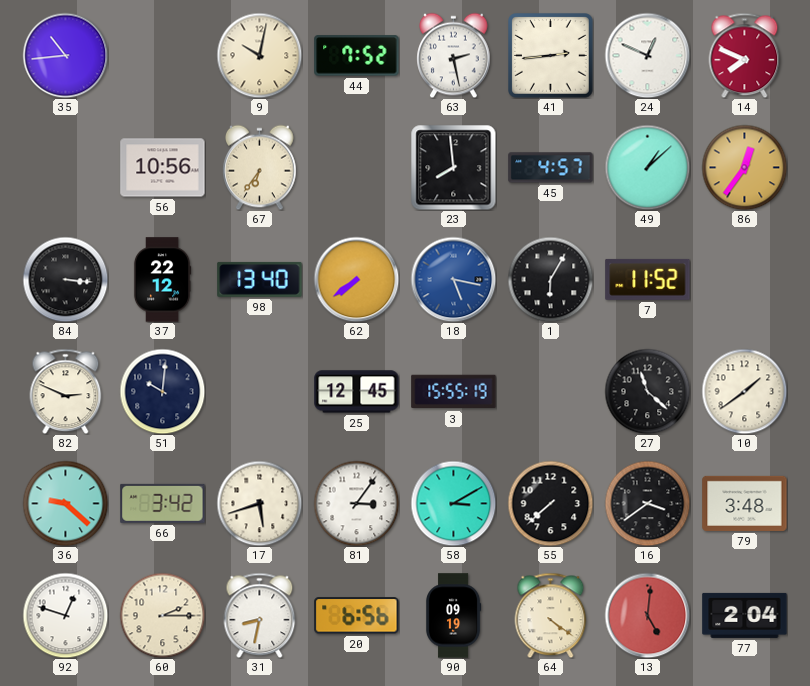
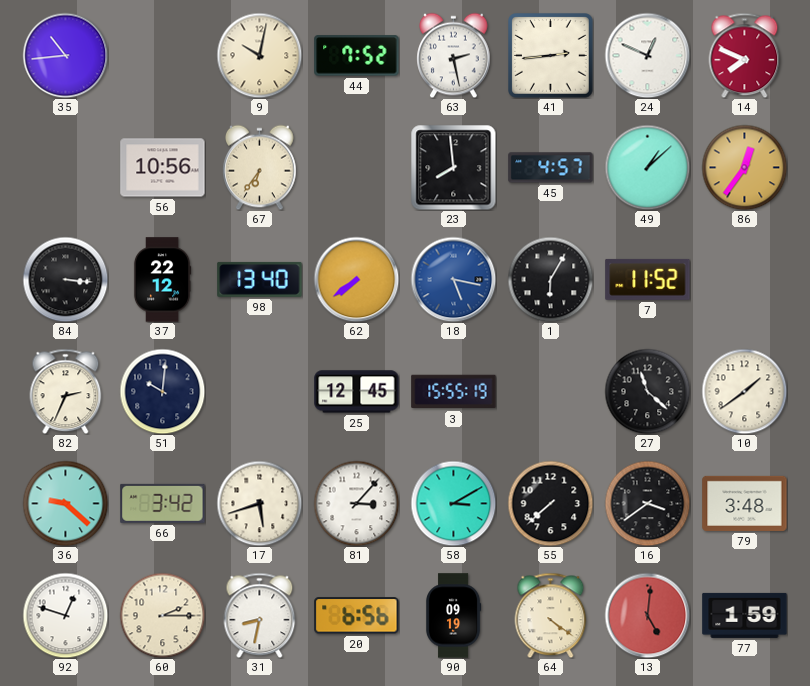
82: 2:49 -> 2:34
81: 3:06 -> 3:07
77: 2:04 -> 1:59
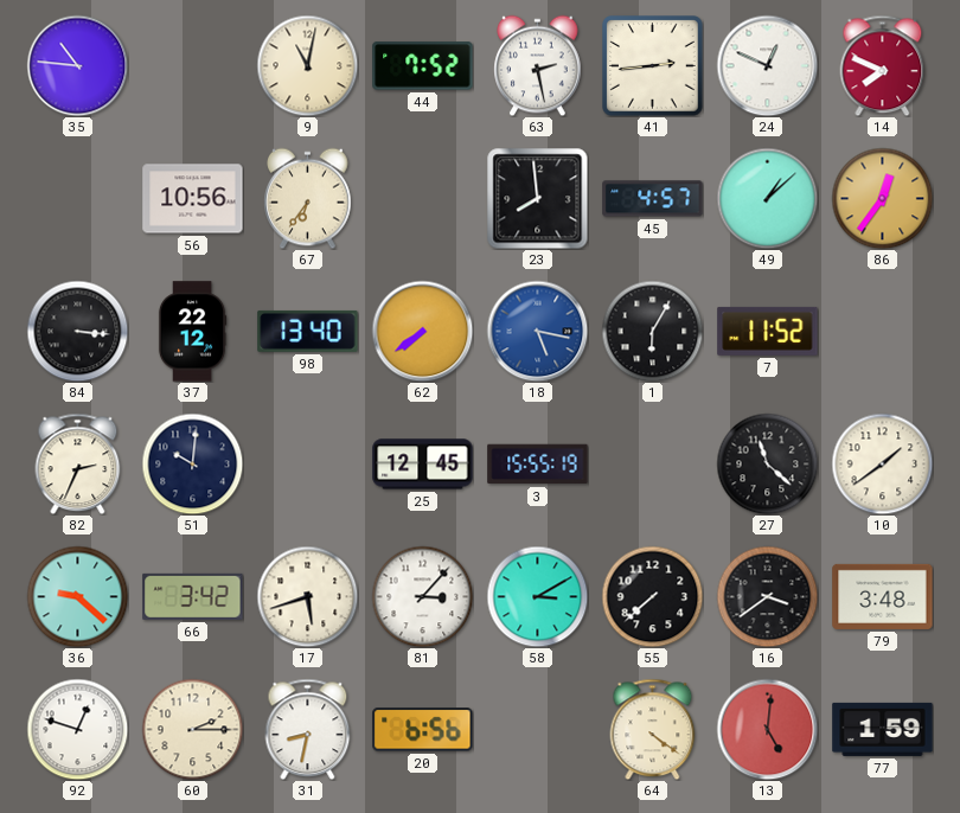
35: 10:44 -> 10:46
9: 10:02 -> 11:02
90: 09:19 -> none
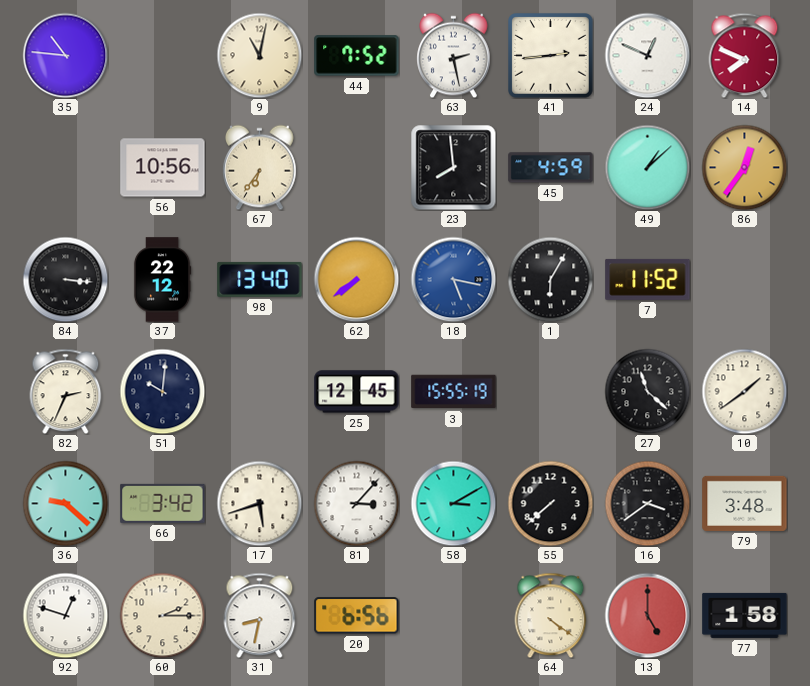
45: 4:57 -> 4:59
13: 5:01 -> 5:00
77: 1:59 -> 1:58
